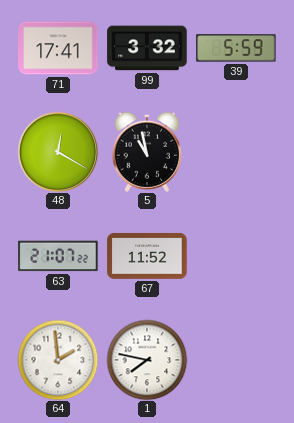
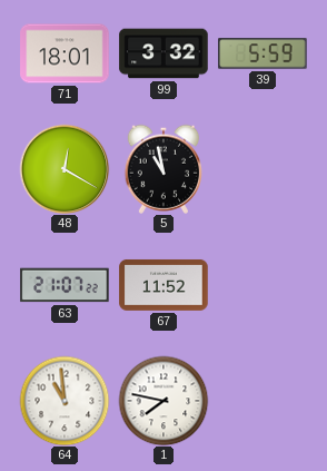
71: 17:41 -> 18:01
64: 1:59 -> 10:59
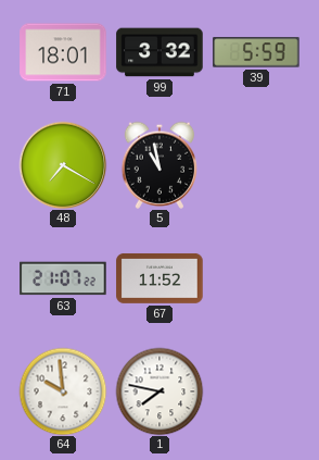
48: 12:20 -> 7:20
64: 10:59 -> 9:59
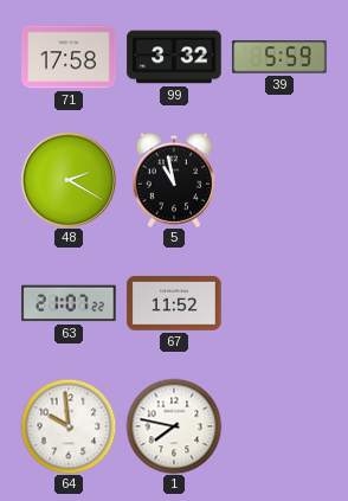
71: 18:01 -> 17:58
48: 7:20 -> 2:20
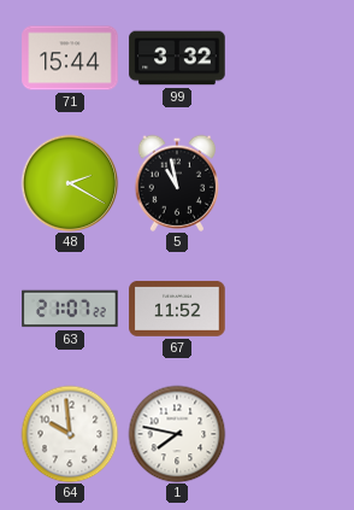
71: 17:58 -> 15:44
39: 5:59 -> none
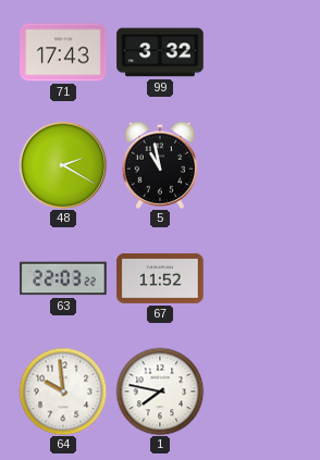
71: 15:44 -> 17:43
63: 21:07 -> 22:03
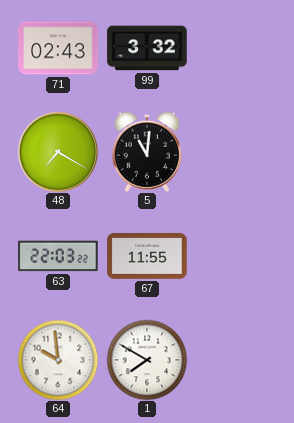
71: 17:43 -> 02:43
48: 2:20 -> 7:20
5: 10:58 -> 11:01
67: 11:52 -> 11:55
1: 7:47 -> 7:50
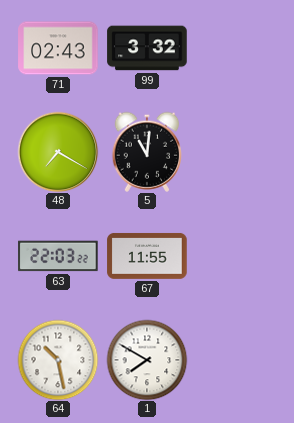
64: 9:59 -> 10:28
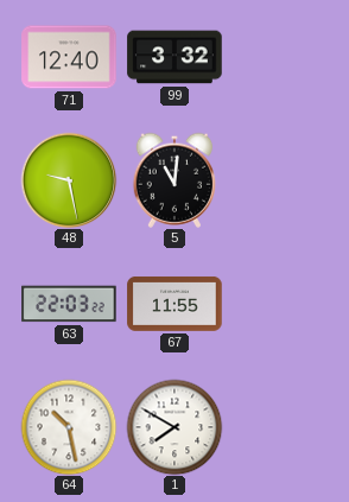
71: 02:43 -> 12:40
48: 7:20 -> 9:28
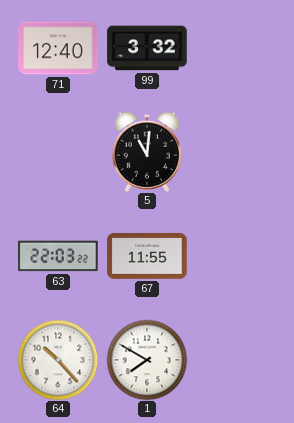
48: 9:28 -> none
64: 10:28 -> 10:23
